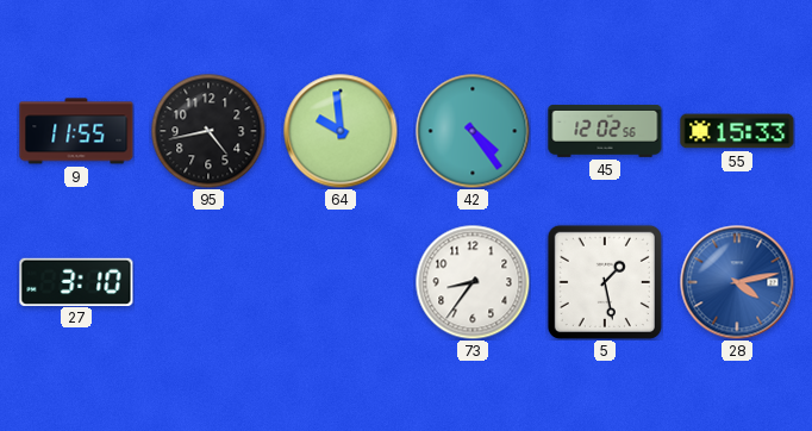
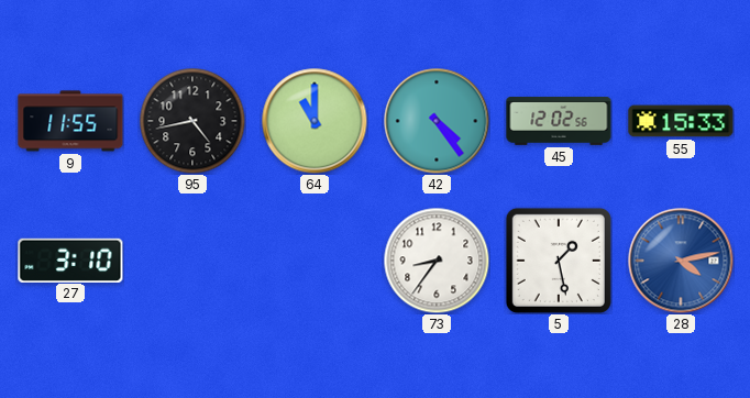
64: 9:59 -> 11:00
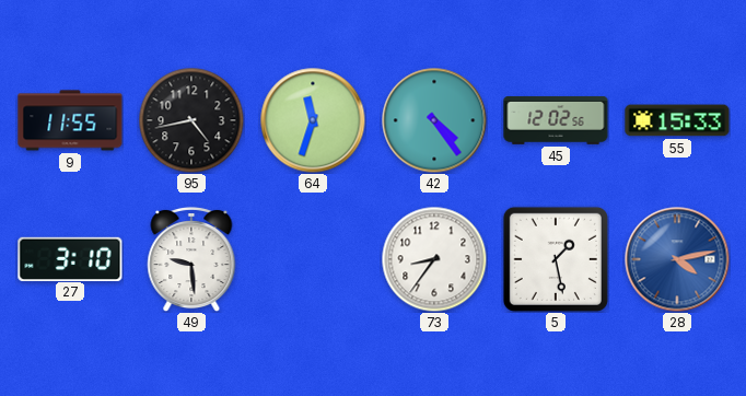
64: 11:00 -> 11:33
49: none -> 9:29
